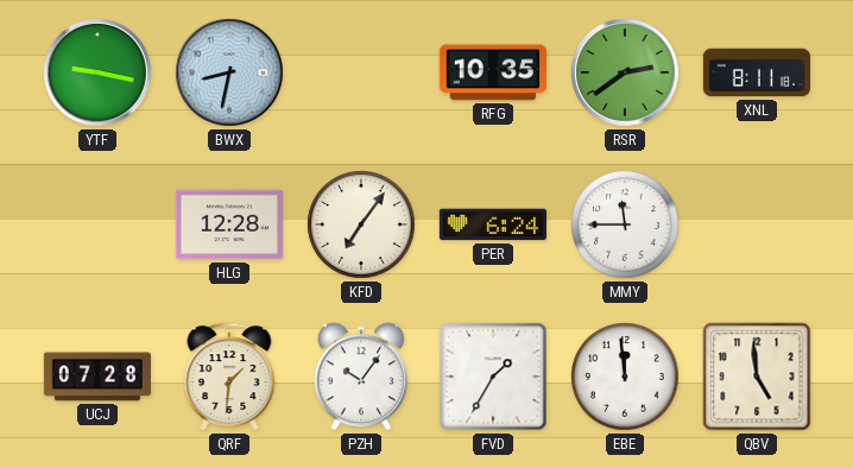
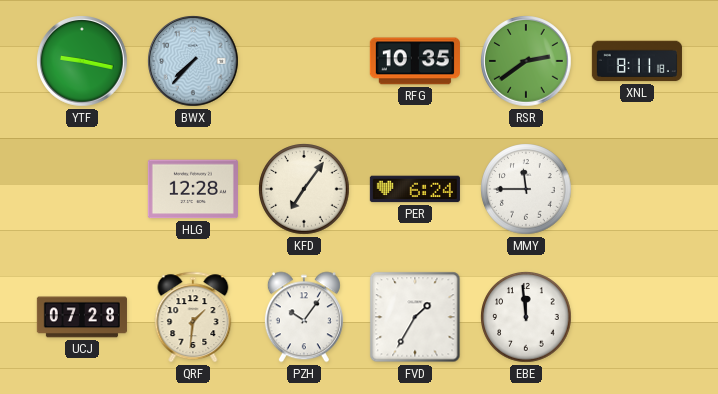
BWX: 8:32 -> 7:37
QBV: 4:59 -> none
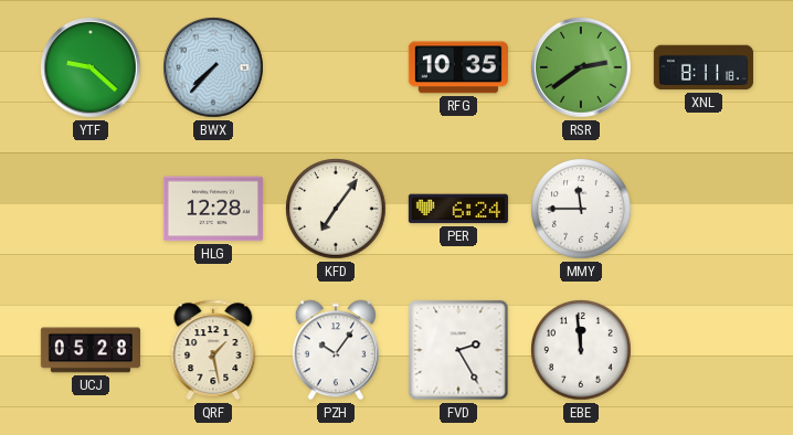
YTF: 9:17 -> 9:22
UCJ: 07:28 -> 05:28
QRF: 1:31 -> 1:28
FVD: 1:35 -> 2:25
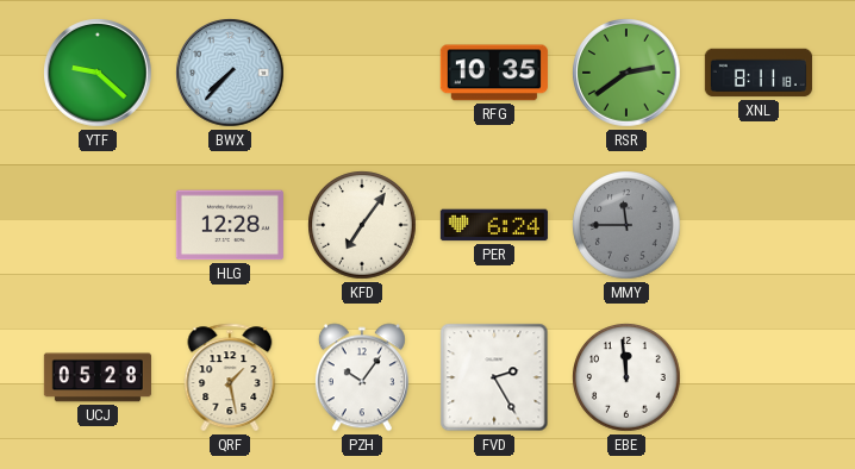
MMY dial: white -> grey
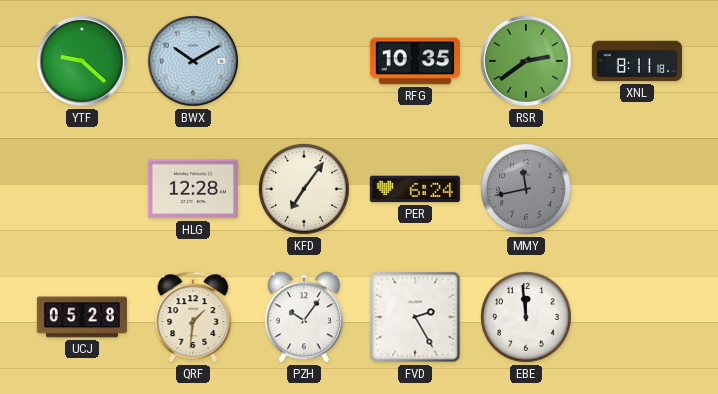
BWX: 7:37 -> 10:10
MMY: 11:45 -> 11:43
QRF: 1:28 -> 1:31
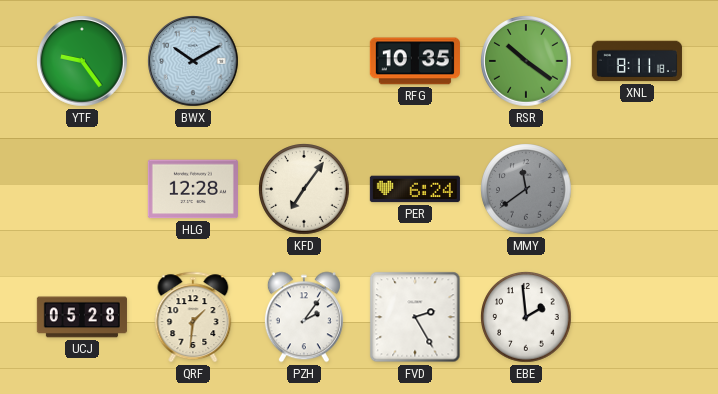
YTF: 9:22 -> 9:24
RSR: 2:39 -> 10:21
MMY: 11:43 -> 11:39
PZH: 10:06 -> 2:06
EBE: 11:59 -> 1:59
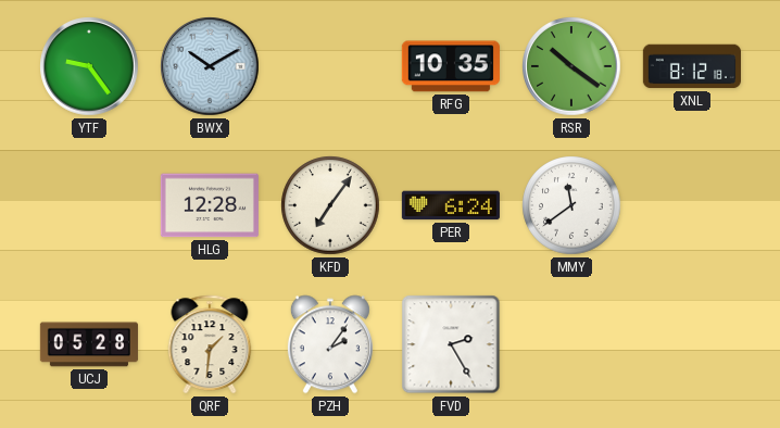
XNL: 8:11 -> 8:12
MMY dial: grey -> white
EBE: 1:59 -> none
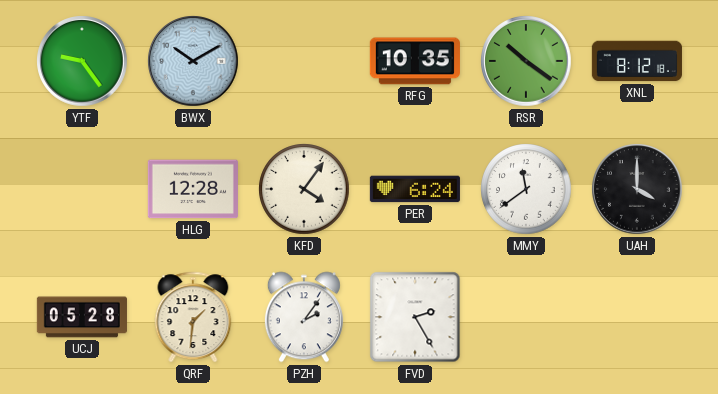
KFD: 7:06 -> 4:06
UAH: none -> 4:00
